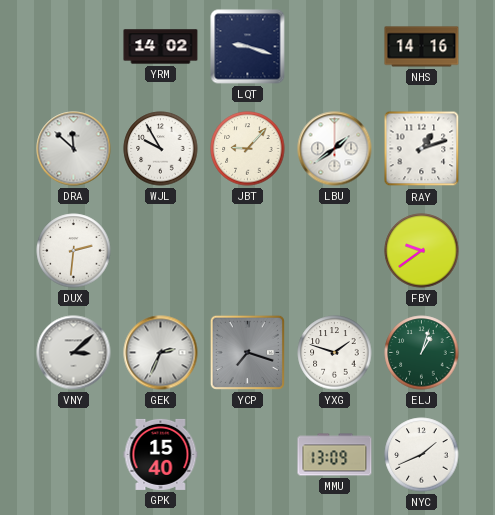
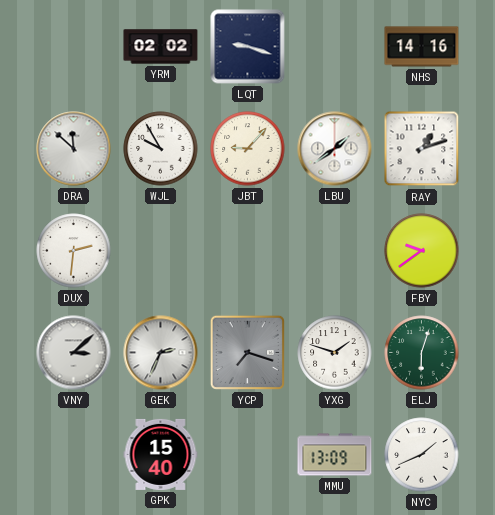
YRM: 14:02 -> 02:02
ELJ: 1:03 -> 6:03
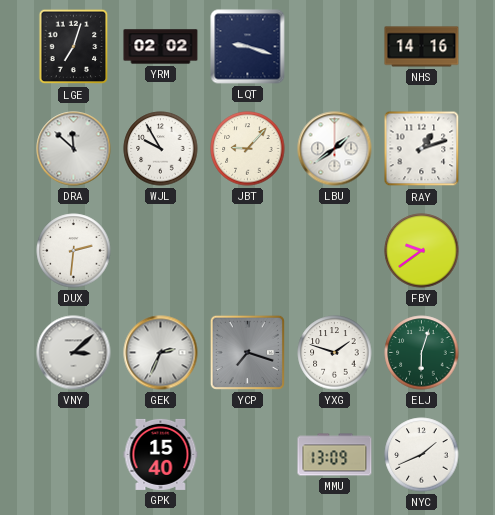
LGE: none -> 7:03
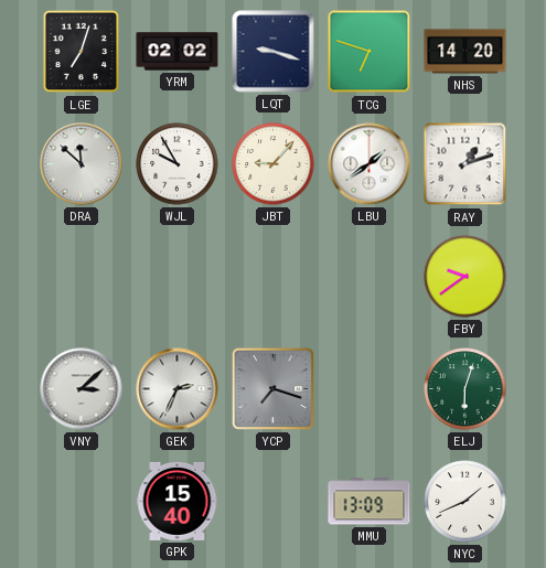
TCG: none -> 6:48
NHS: 14:16 -> 14:20
DUX: 2:31 -> none
YXG: 1:48 -> none
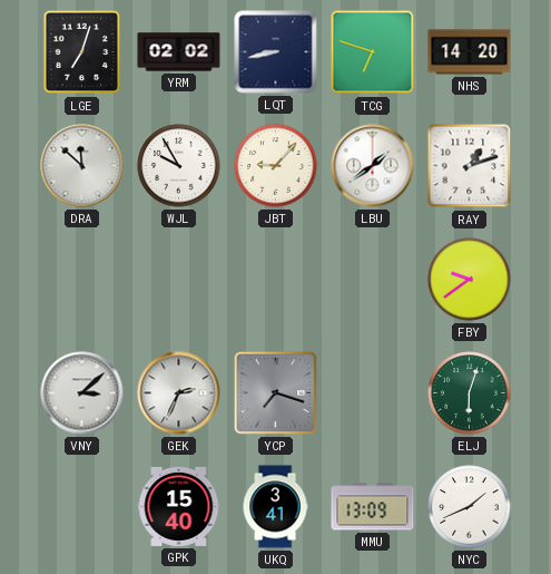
LQT: 9:18 -> 8:43
UKQ: none -> 3:41
